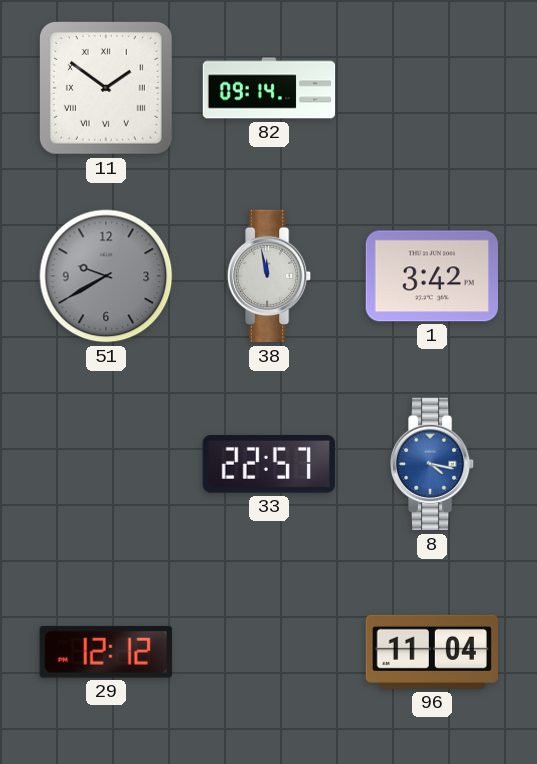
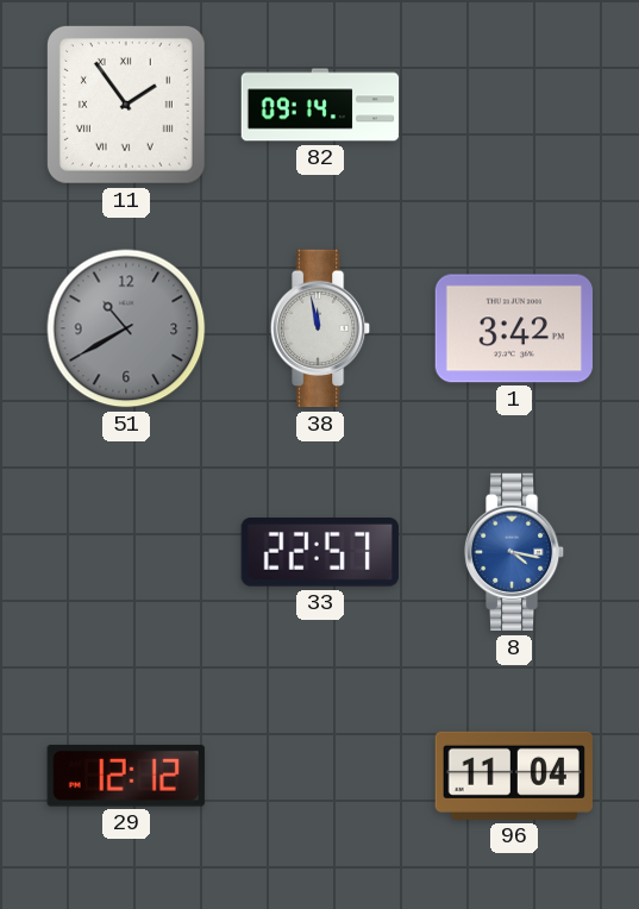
11: 1:51 -> 1:54
51: 9:40 -> 10:40
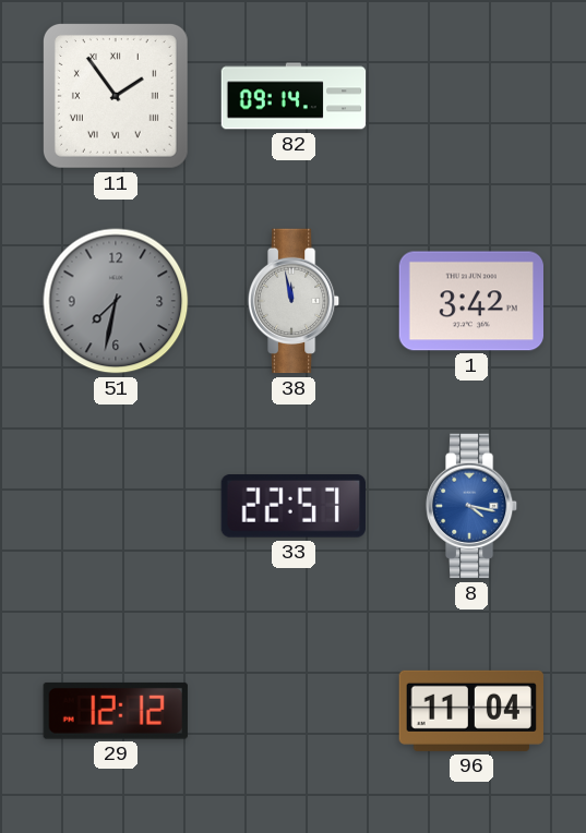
51: 10:40 -> 7:32
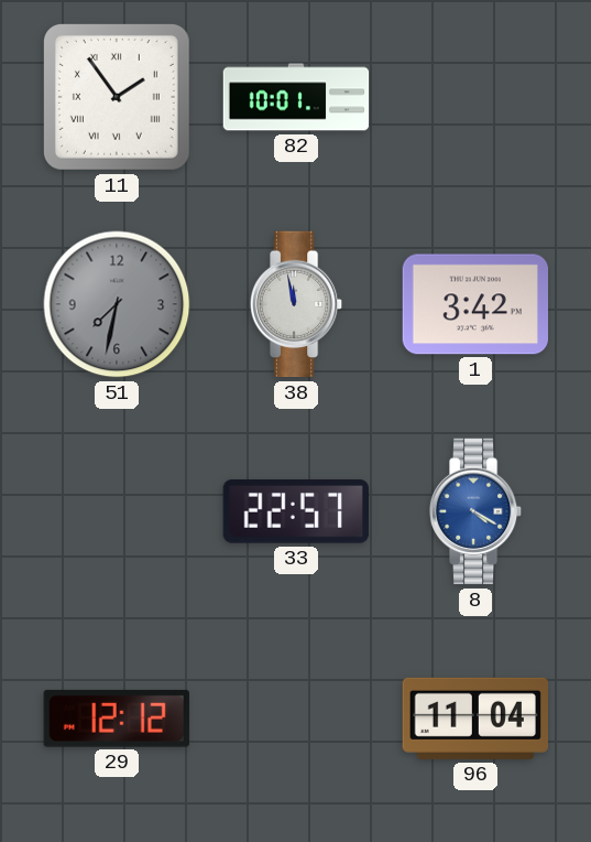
82: 09:14 -> 10:01
8: 4:17 -> 4:20
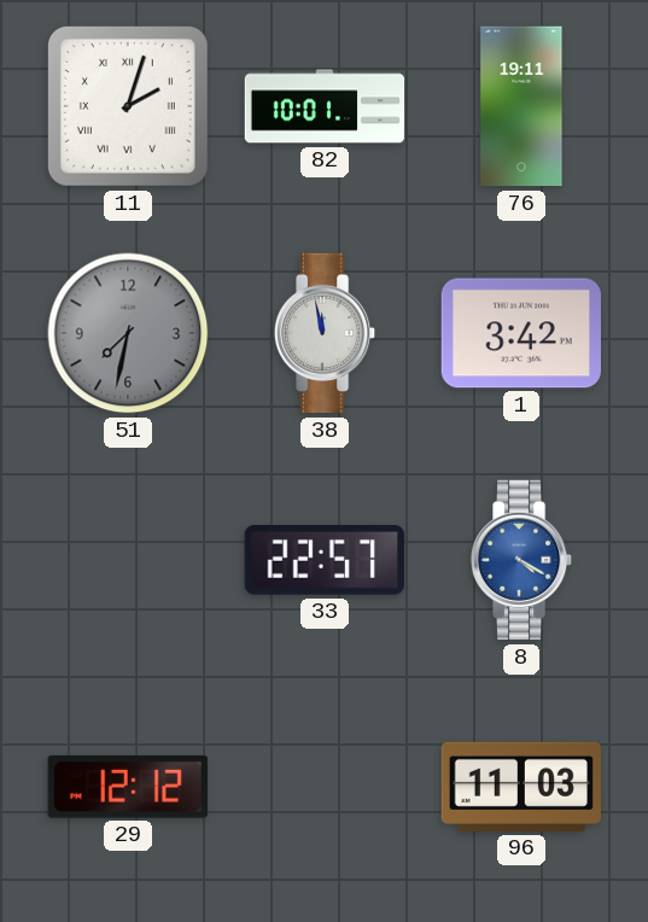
11: 1:54 -> 2:03
76: none -> 19:11
96: 11:04 -> 11:03
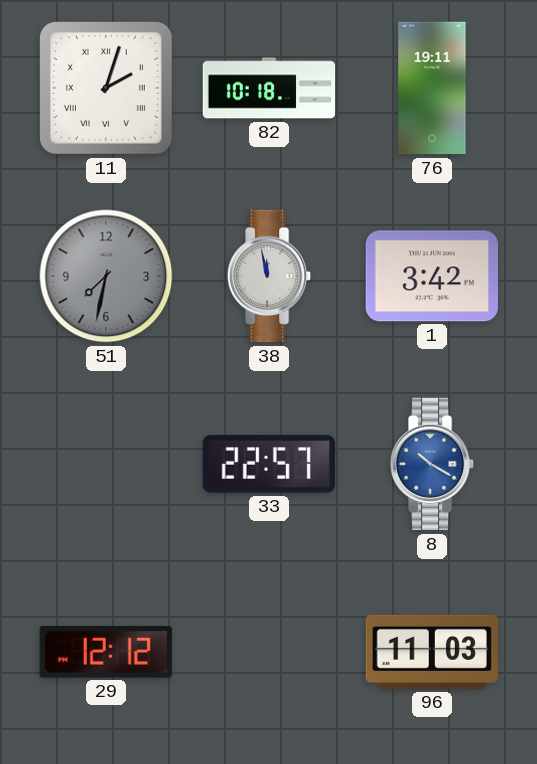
82: 10:01 -> 10:18
8: 4:20 -> 10:20
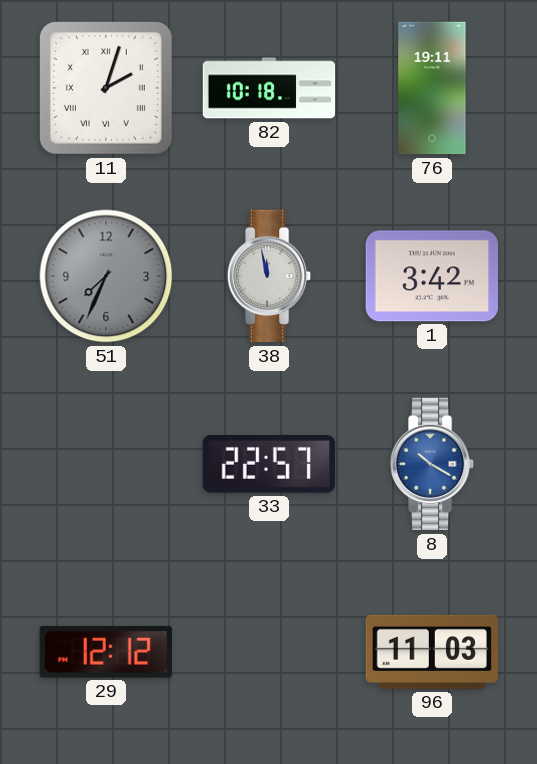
51: 7:32 -> 7:34
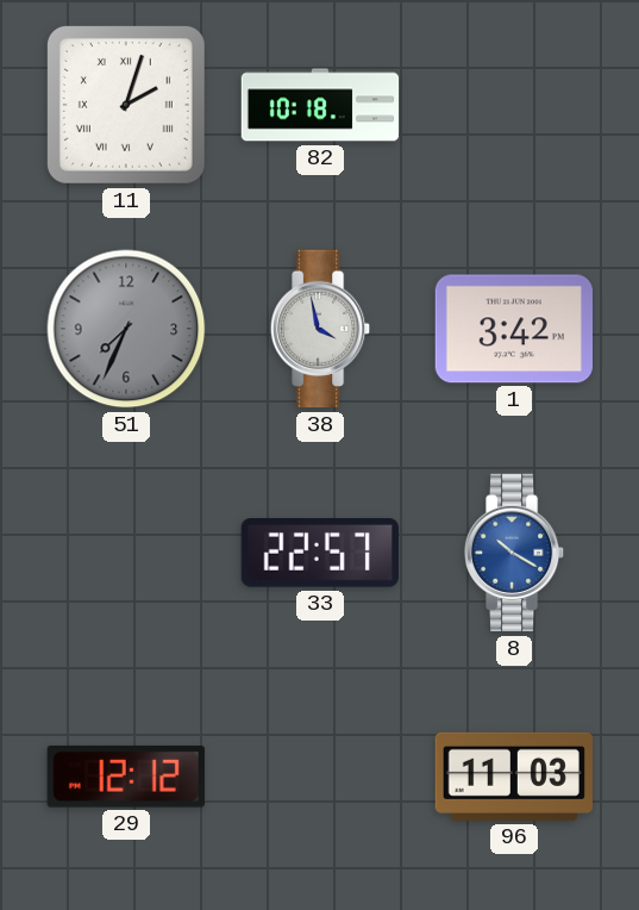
76: 19:11 -> none
38: 11:58 -> 3:58
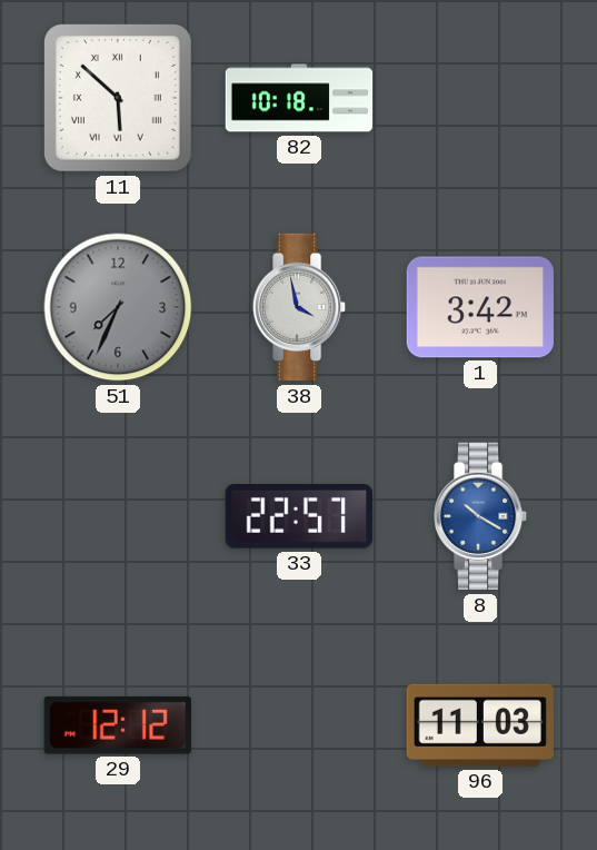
11: 2:03 -> 5:52
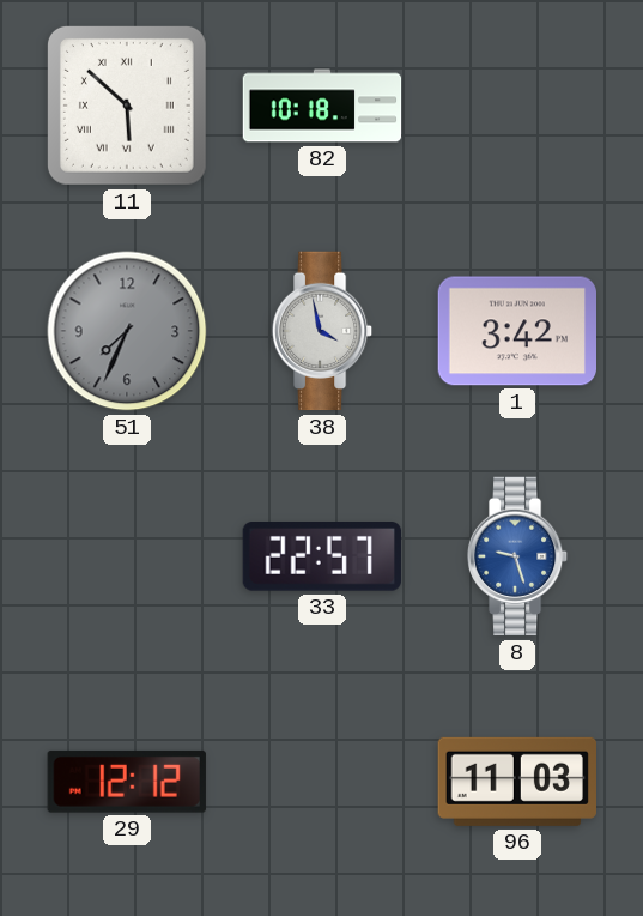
8: 10:20 -> 9:27
